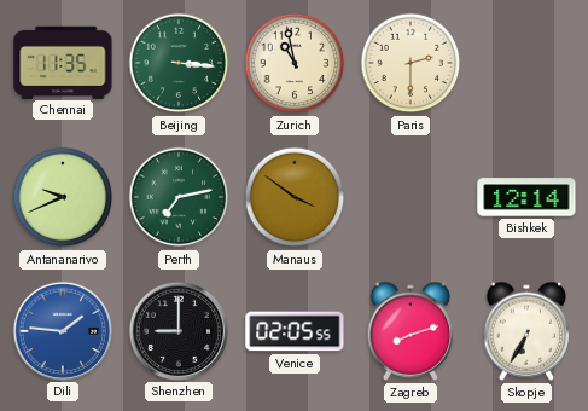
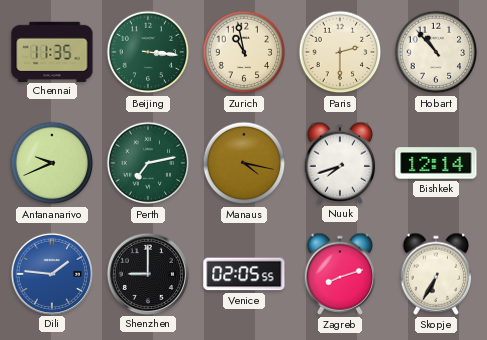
Hobart: none -> 10:53
Manaus: 3:51 -> 4:17
Nuuk: none -> 7:42
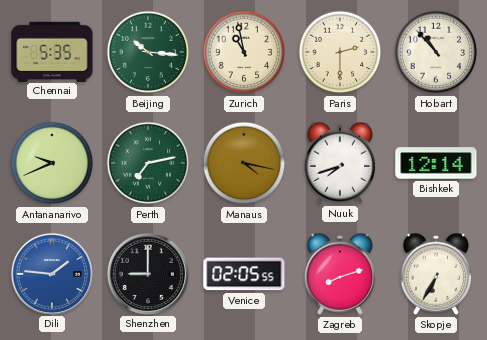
Chennai: 11:35 -> 5:35
Beijing: 3:16 -> 10:16
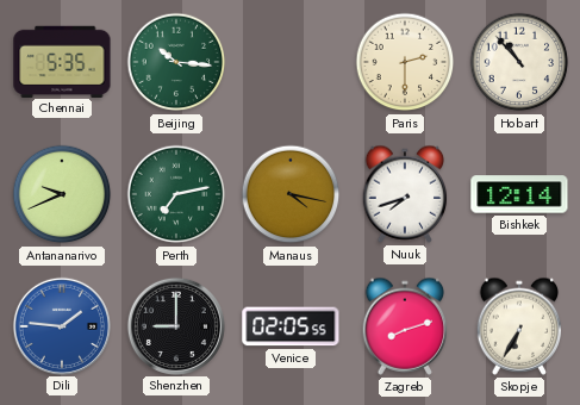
Zurich: 10:58 -> none
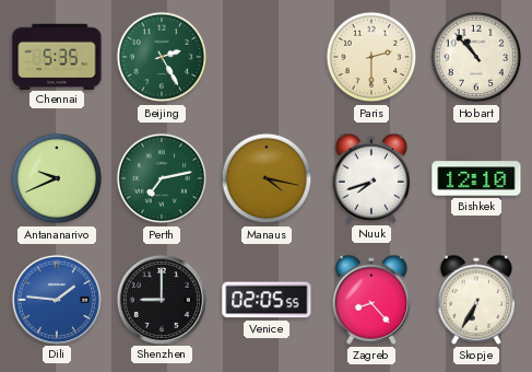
Beijing: 10:16 -> 2:25
Bishkek: 12:14 -> 12:10
Zagreb: 8:12 -> 8:23
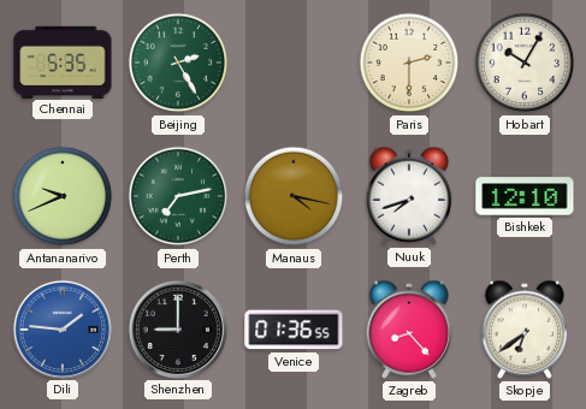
Hobart: 10:53 -> 10:05
Venice: 02:05 -> 01:36
Skopje: 6:35 -> 6:39
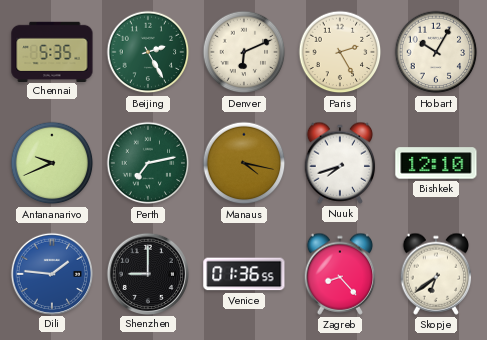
Denver: none -> 6:11
Paris: 2:30 -> 2:25
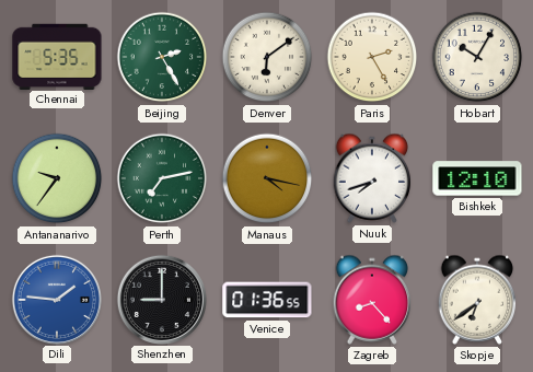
Denver: 6:11 -> 6:09
Antananarivo: 9:41 -> 9:36
